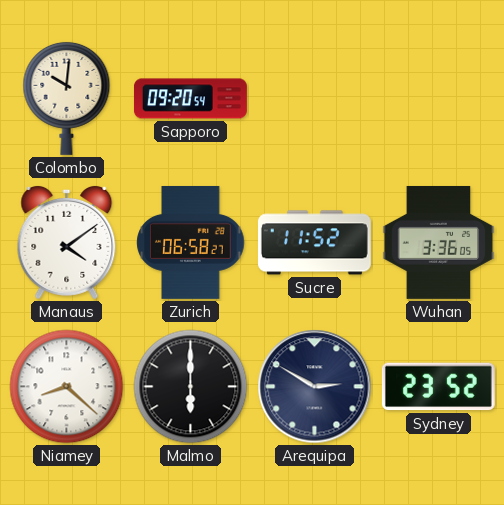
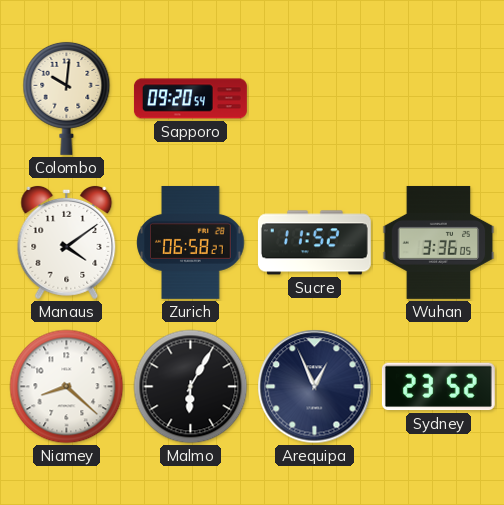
Malmo: 6:00 -> 6:05
Arequipa: 2:50 -> 12:56
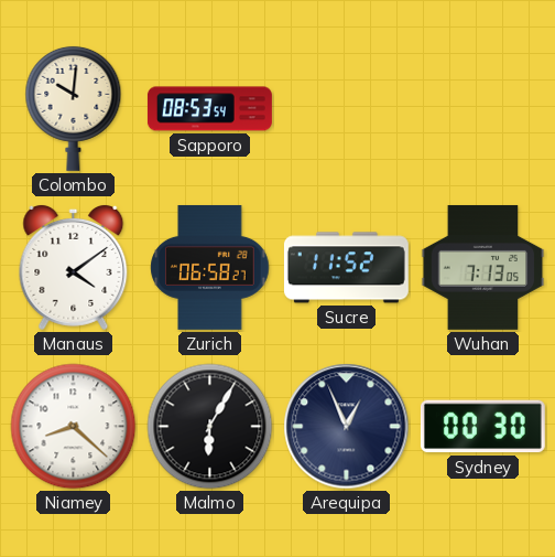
Sapporo: 09:20 -> 08:53
Wuhan: 3:36 -> 7:13
Sydney: 23:52 -> 00:30
